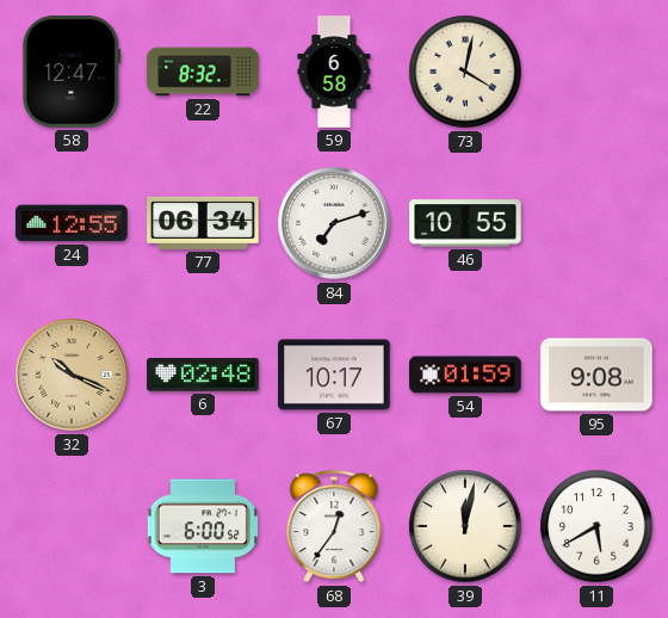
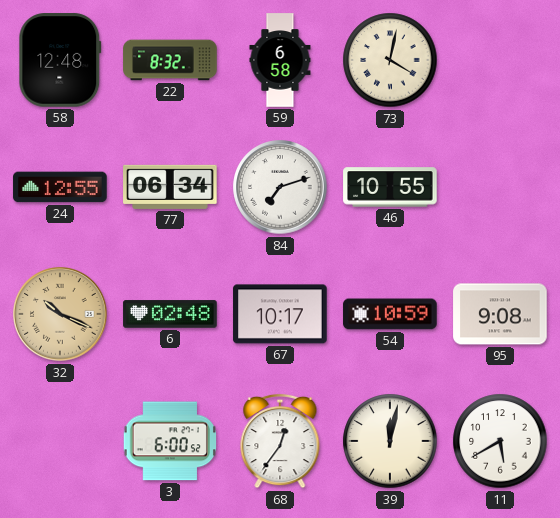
58: 12:47 -> 12:48
54: 01:59 -> 10:59
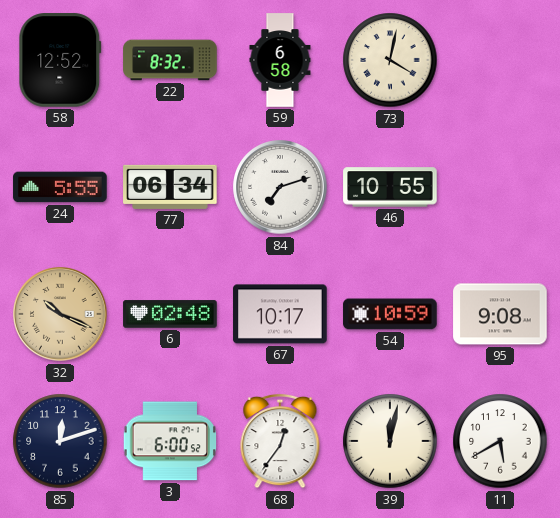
58: 12:48 -> 12:52
24: 12:55 -> 5:55
85: none -> 12:12
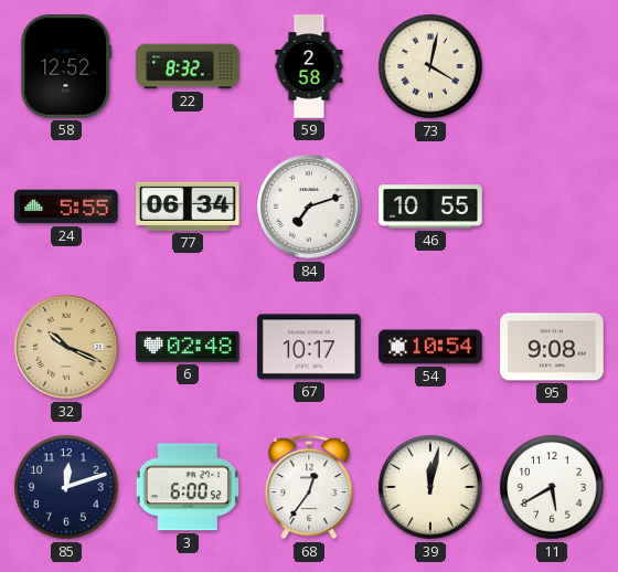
59: 6:58 -> 2:58
54: 10:59 -> 10:54
